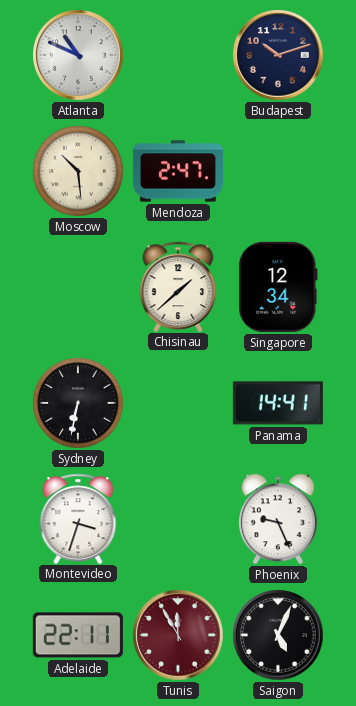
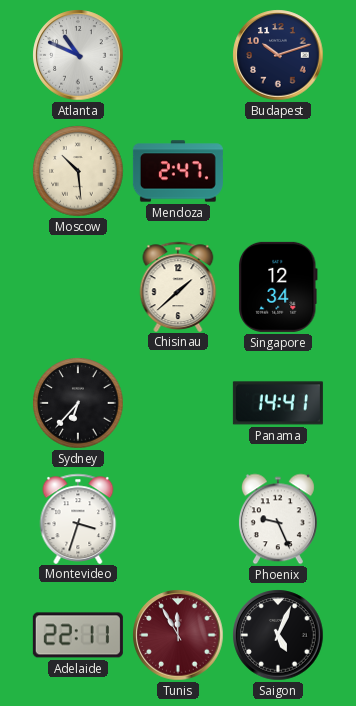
Sydney: 6:32 -> 6:37
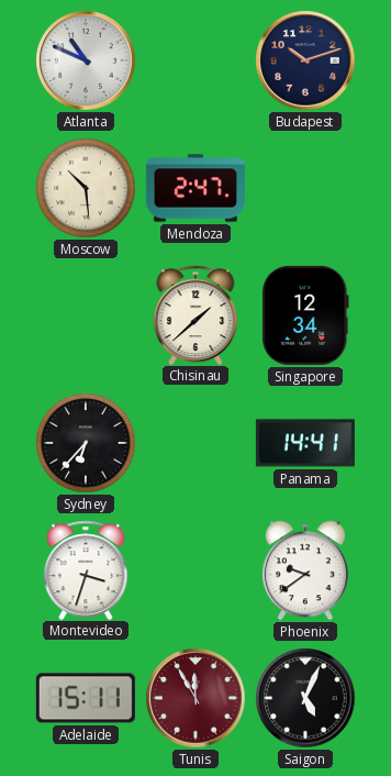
Phoenix: 9:26 -> 9:39
Adelaide: 22:11 -> 15:11
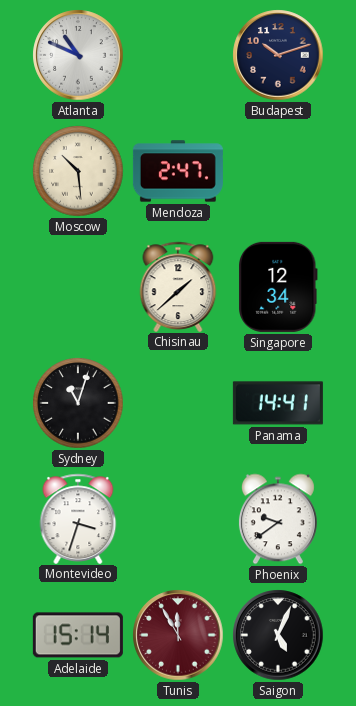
Sydney: 6:37 -> 11:03
Adelaide: 15:11 -> 15:14
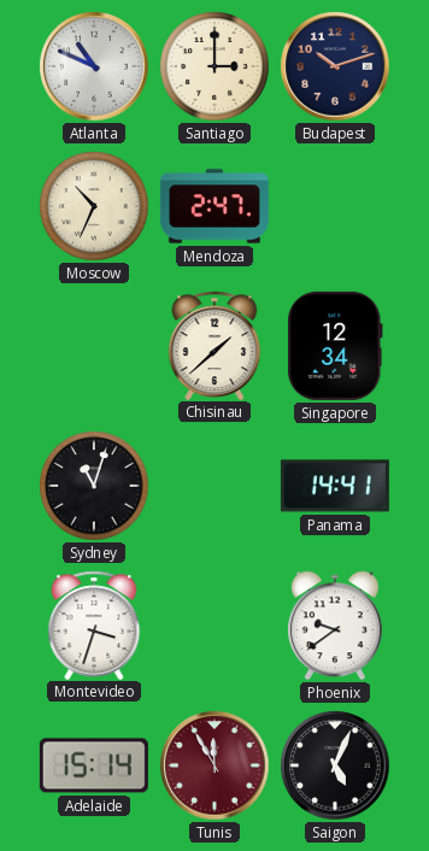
Santiago: none -> 3:00
Moscow: 10:29 -> 10:34
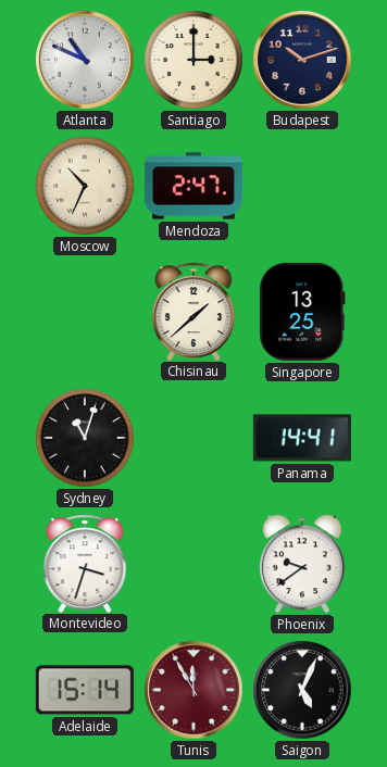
Singapore: 12:34 -> 13:25
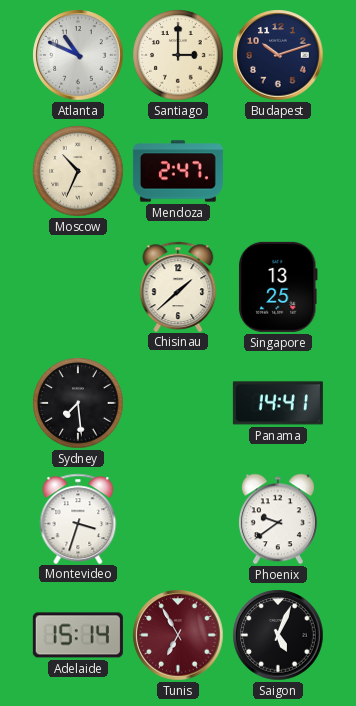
Sydney: 11:03 -> 7:29
Tunis: 11:55 -> 6:55
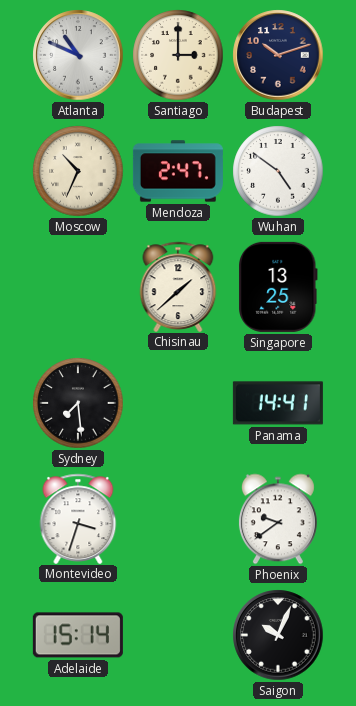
Wuhan: none -> 4:51
Tunis: 6:55 -> none
Saigon: 5:04 -> 10:04
